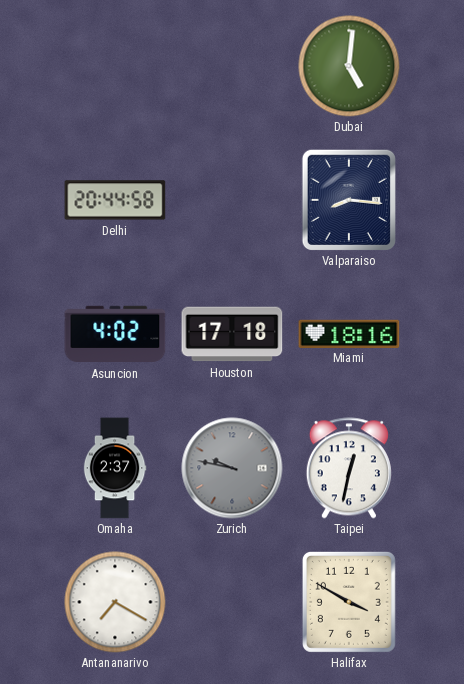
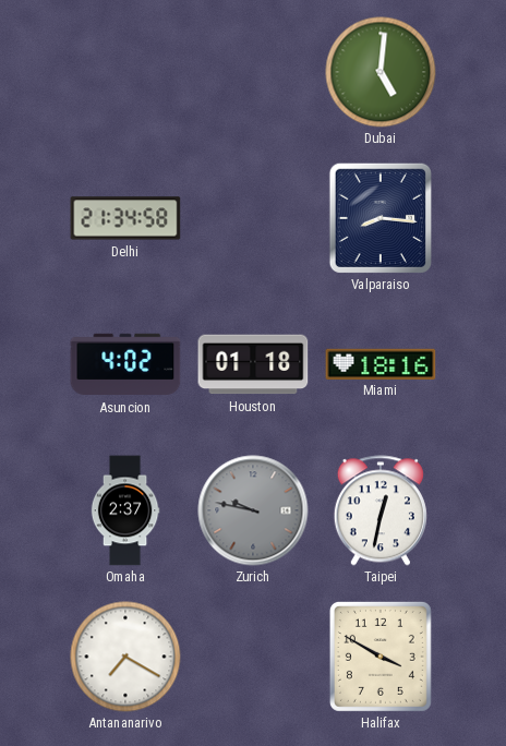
Delhi: 20:44 -> 21:34
Houston: 17:18 -> 01:18
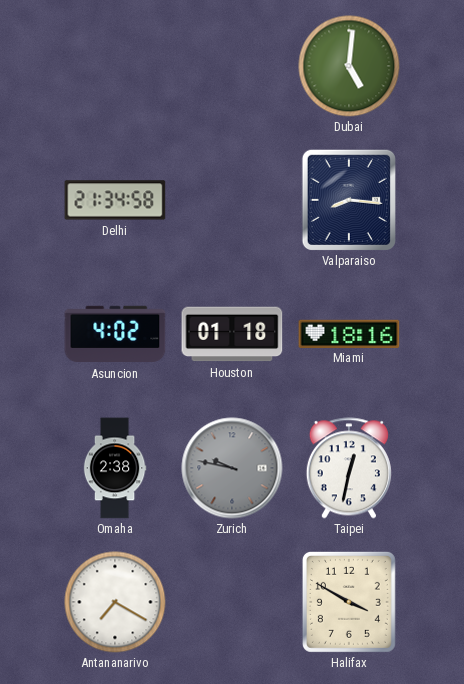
Omaha: 2:37 -> 2:38
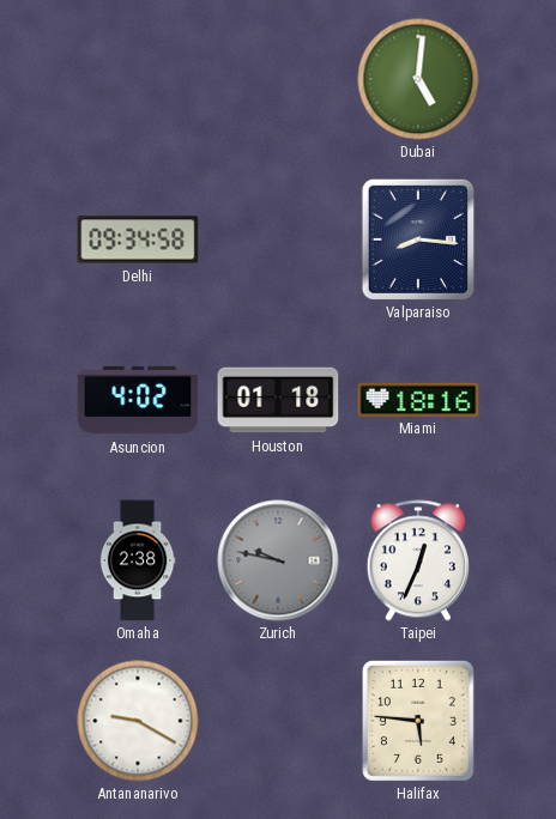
Delhi: 21:34 -> 09:34
Taipei: 12:32 -> 12:34
Antananarivo: 7:20 -> 9:20
Halifax: 3:50 -> 5:46
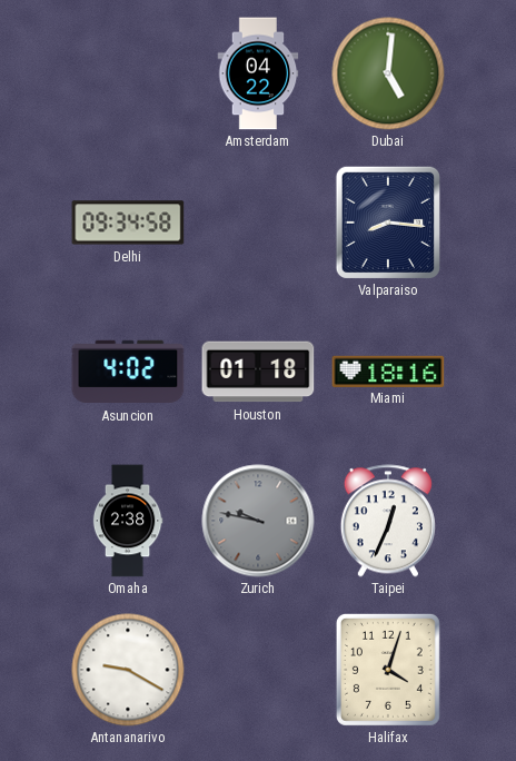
Amsterdam: none -> 04:22
Halifax: 5:46 -> 4:03
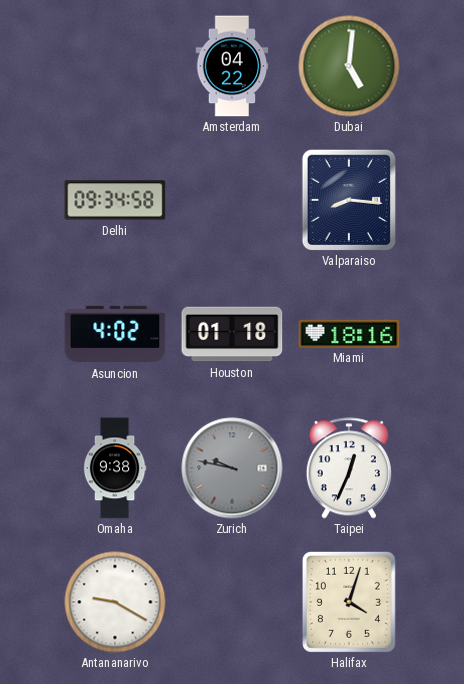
Omaha: 2:38 -> 9:38
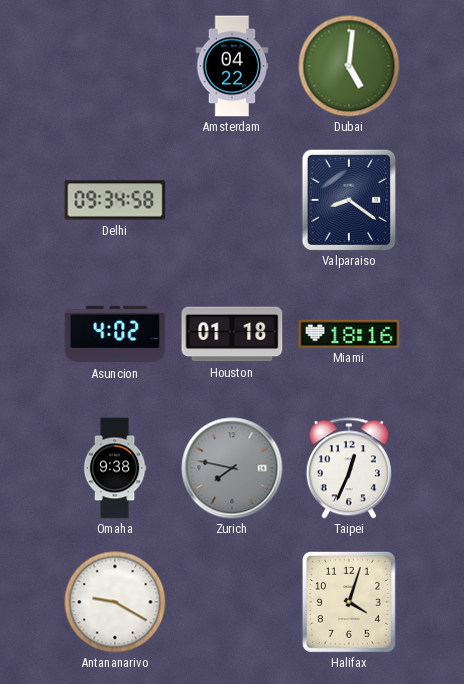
Valparaiso: 8:16 -> 8:21
Zurich: 9:47 -> 7:47
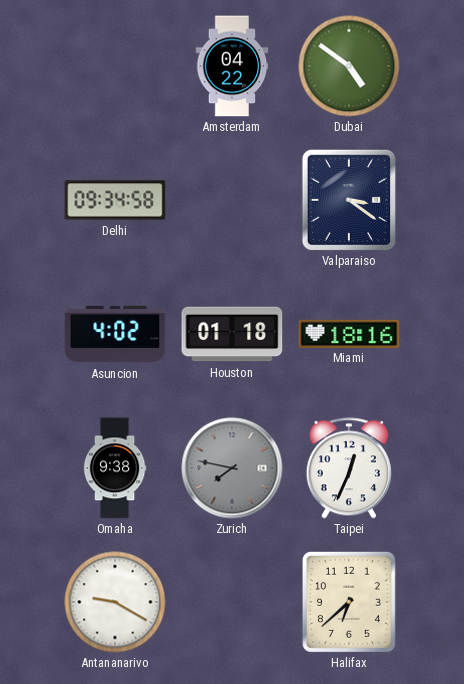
Dubai: 5:01 -> 4:51
Valparaiso: 8:21 -> 3:21
Halifax: 4:03 -> 6:38
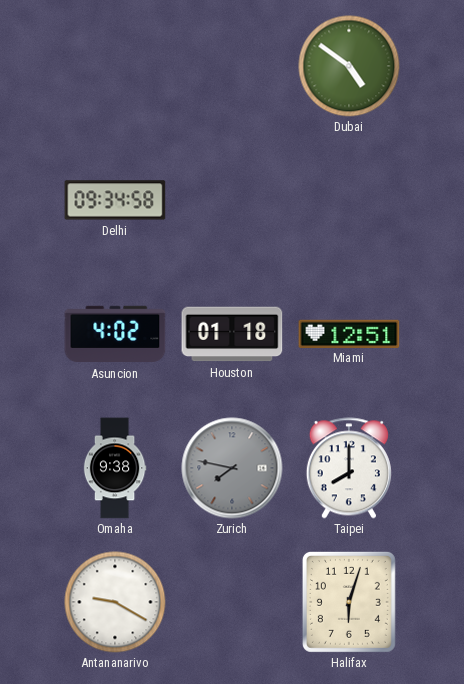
Amsterdam: 04:22 -> none
Valparaiso: 3:21 -> none
Miami: 18:16 -> 12:51
Taipei: 12:34 -> 8:00
Halifax: 6:38 -> 6:03
